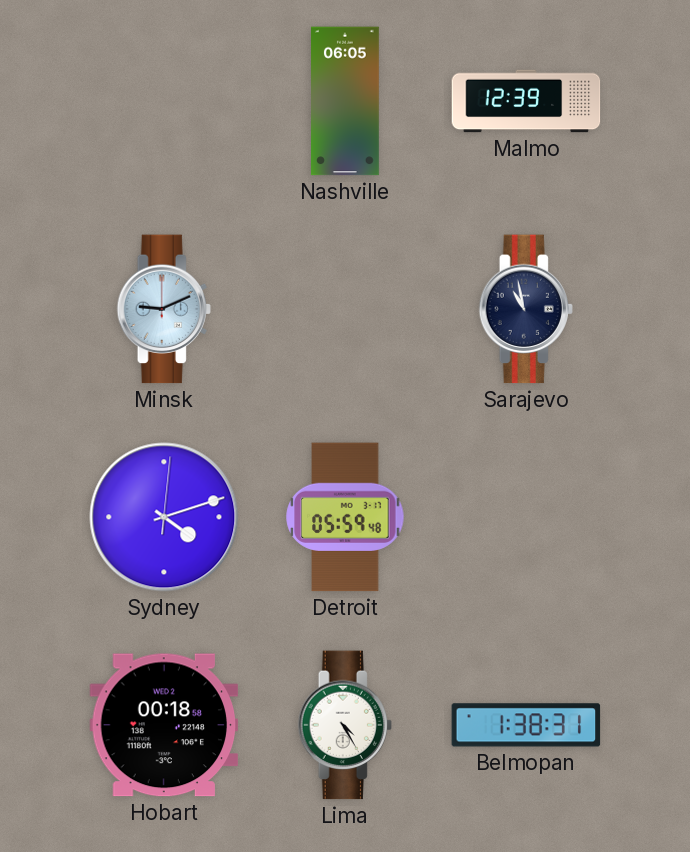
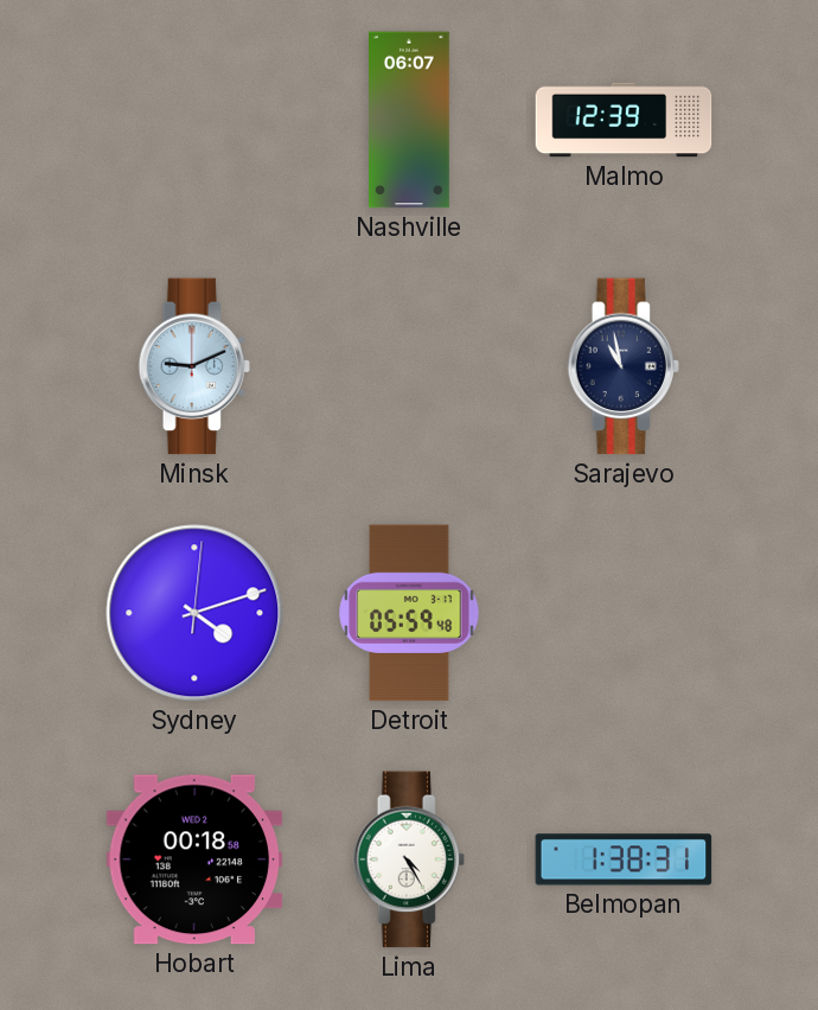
Nashville: 06:05 -> 06:07
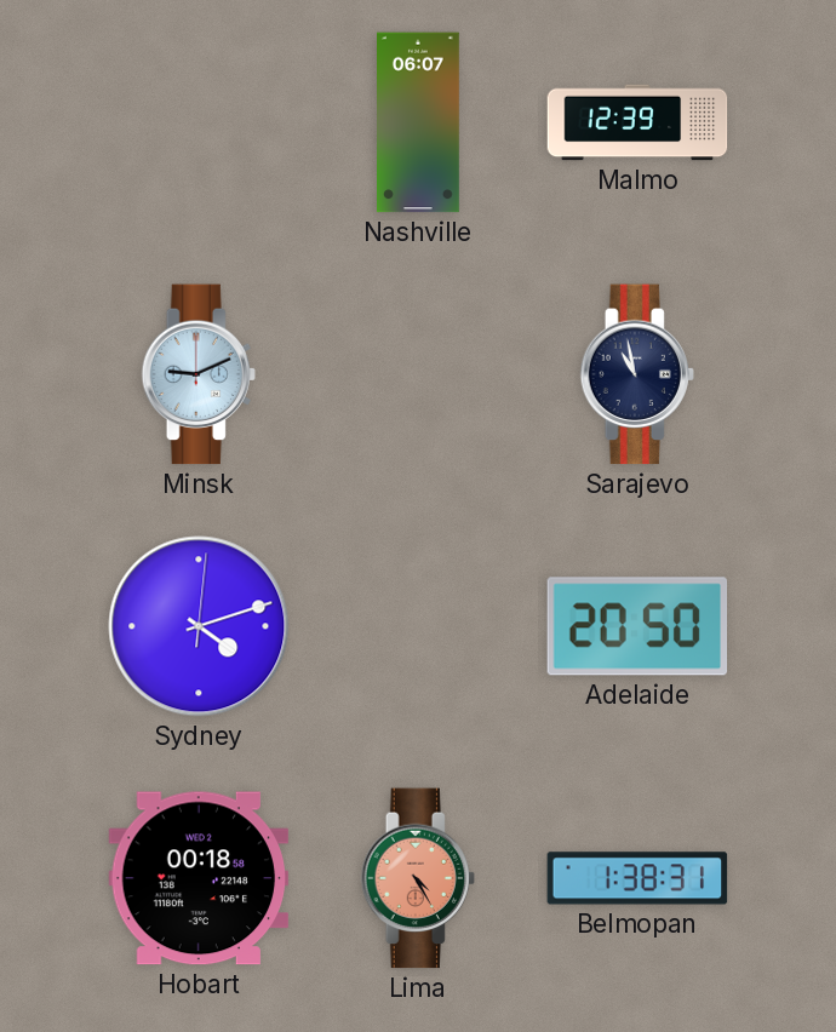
Detroit: 05:59 -> none
Adelaide: none -> 20:50
Lima dial: white -> salmon
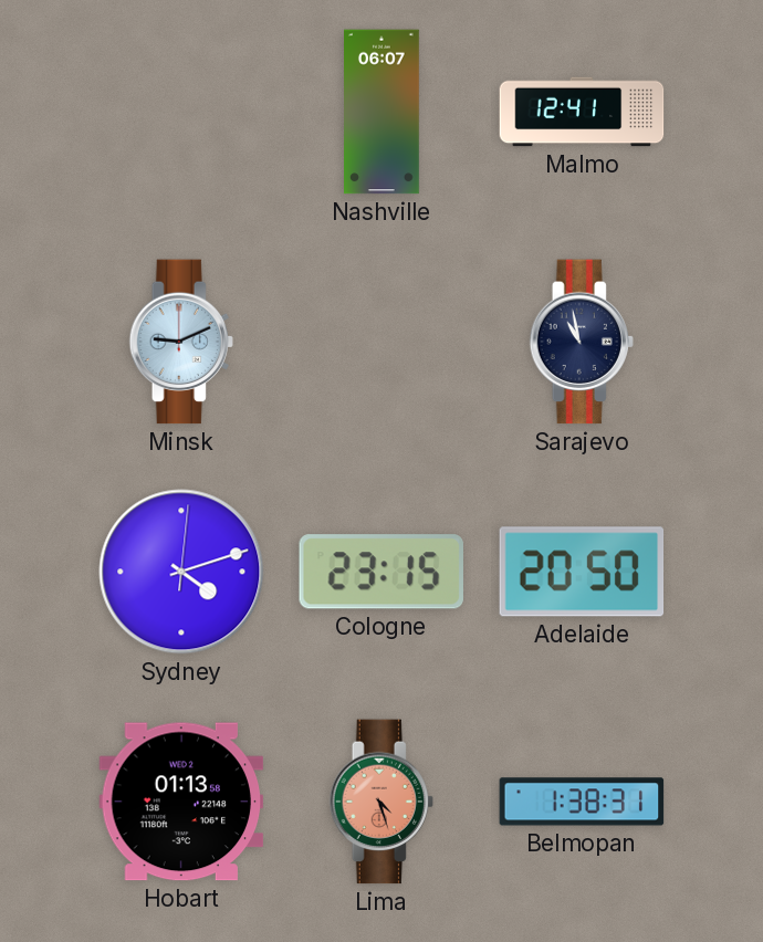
Malmo: 12:39 -> 12:41
Cologne: none -> 23:15
Hobart: 00:18 -> 01:13
Lima: 4:25 -> 4:27
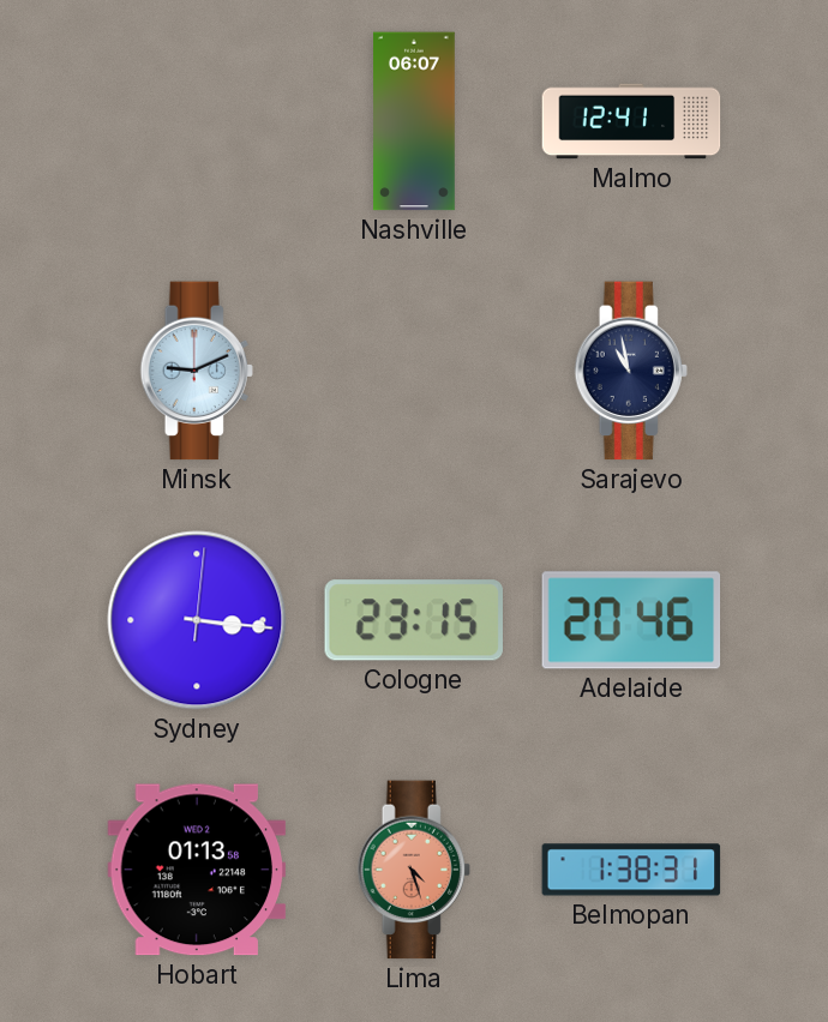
Sydney: 4:12 -> 3:16
Adelaide: 20:50 -> 20:46
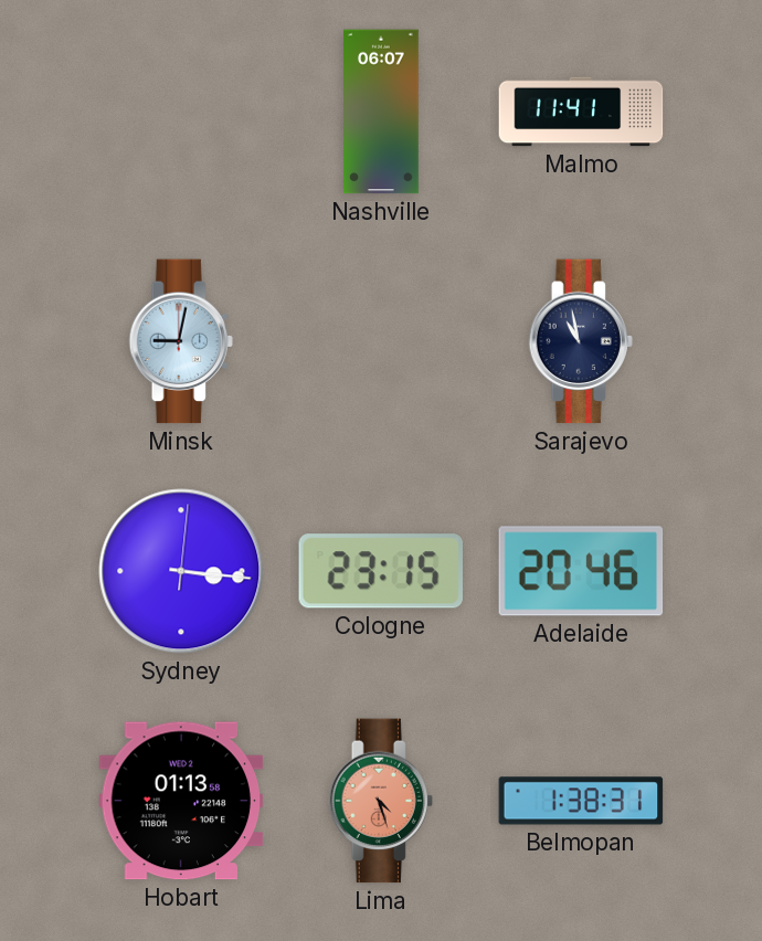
Malmo: 12:41 -> 11:41
Minsk: 9:11 -> 9:02
